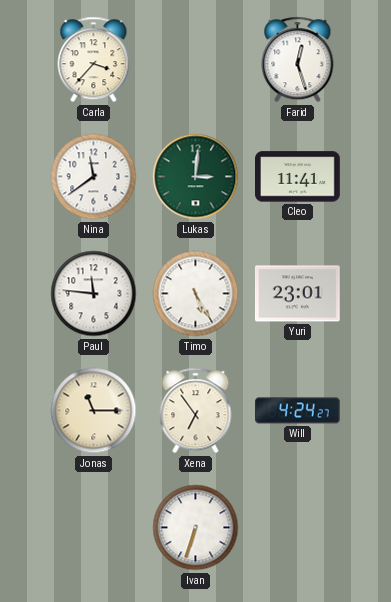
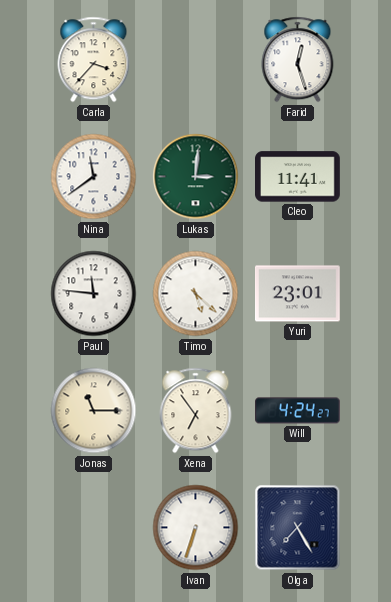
Timo: 5:25 -> 5:22
Olga: none -> 7:25
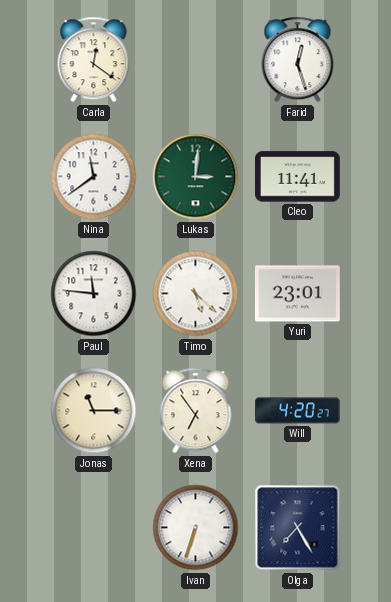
Carla: 3:37 -> 12:21
Will: 4:24 -> 4:20
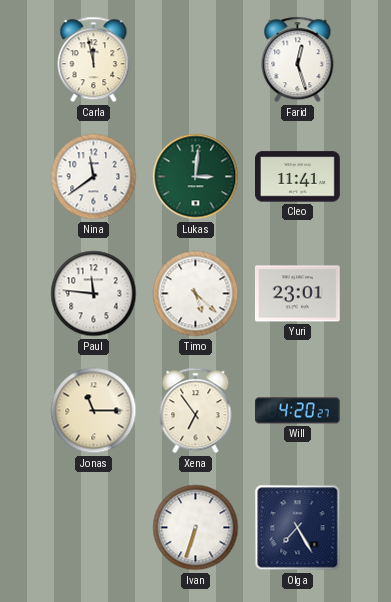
Carla: 12:21 -> 11:58
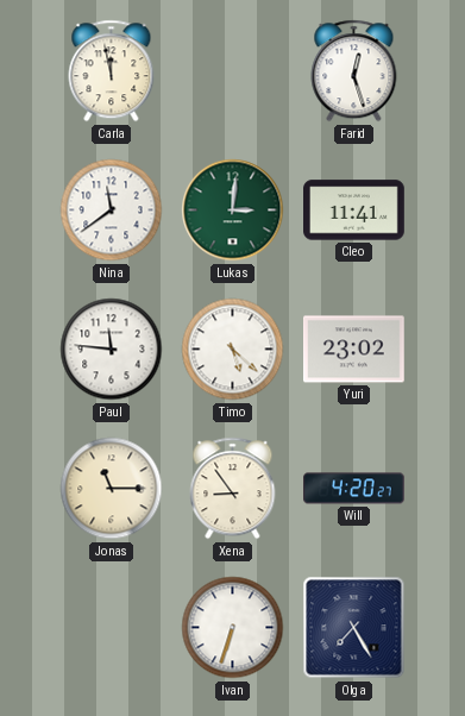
Yuri: 23:01 -> 23:02
Xena: 6:54 -> 8:54
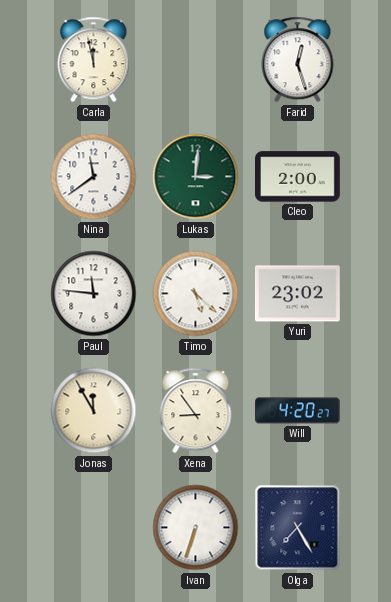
Cleo: 11:41 -> 2:00
Jonas: 11:15 -> 11:55
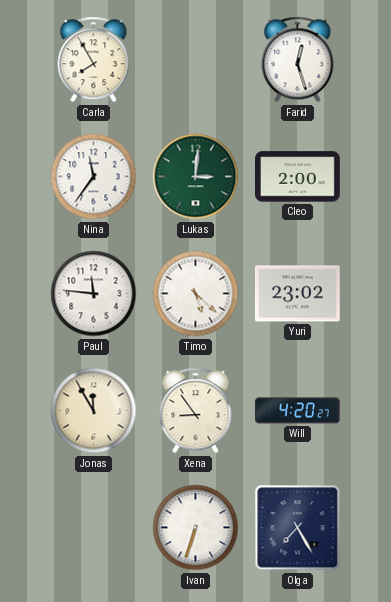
Carla: 11:58 -> 7:55
Nina: 11:39 -> 11:36
